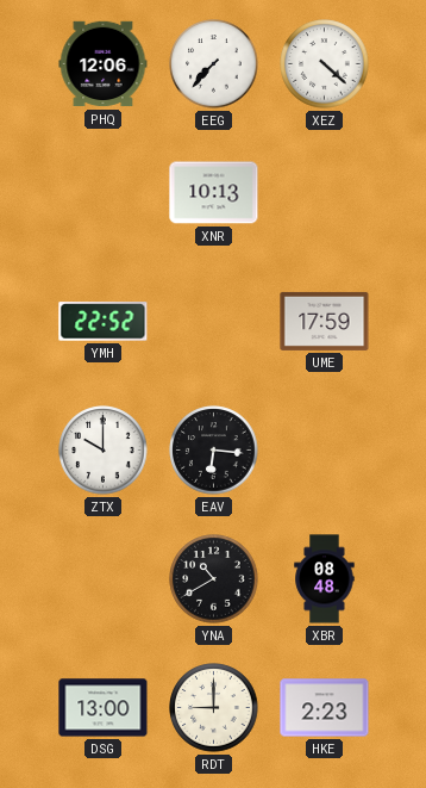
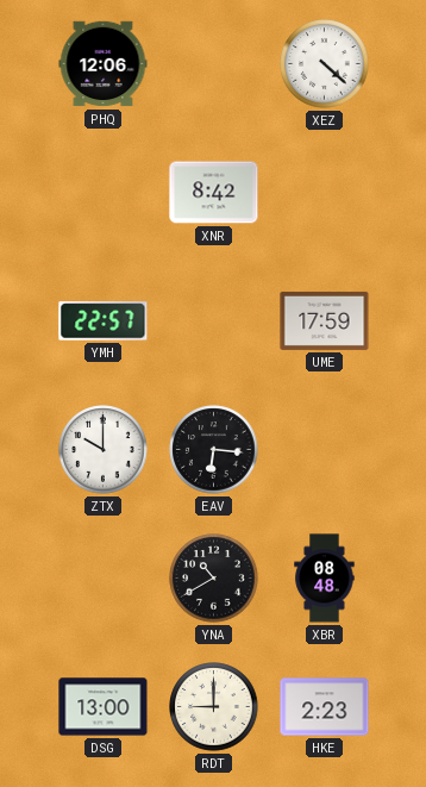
EEG: 7:37 -> none
XNR: 10:13 -> 8:42
YMH: 22:52 -> 22:57
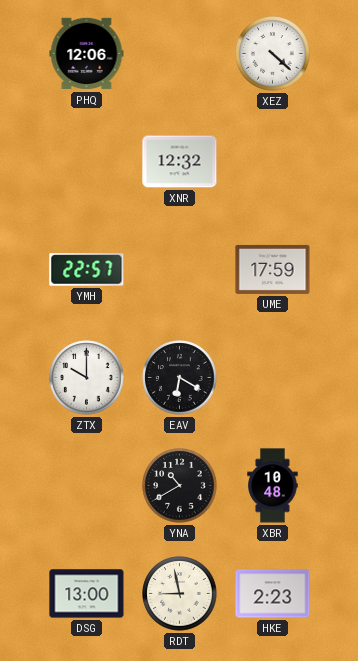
XNR: 8:42 -> 12:32
EAV: 6:16 -> 6:20
XBR: 08:48 -> 10:48
RDT: 9:00 -> 8:58
